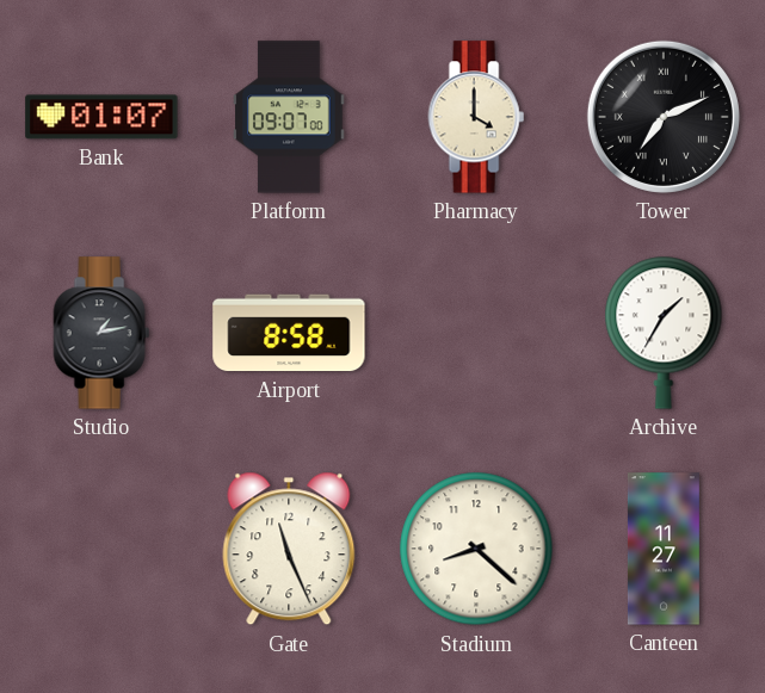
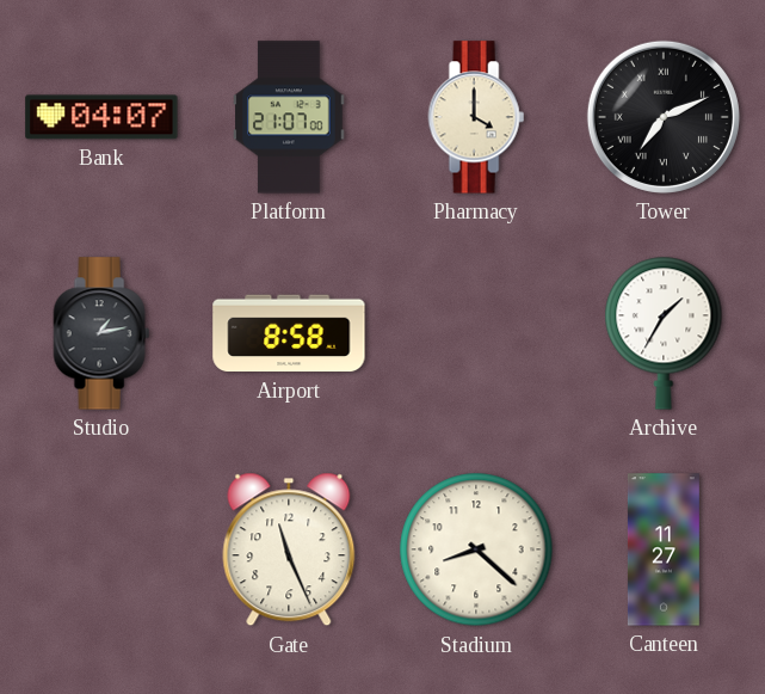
Bank: 01:07 -> 04:07
Platform: 09:07 -> 21:07
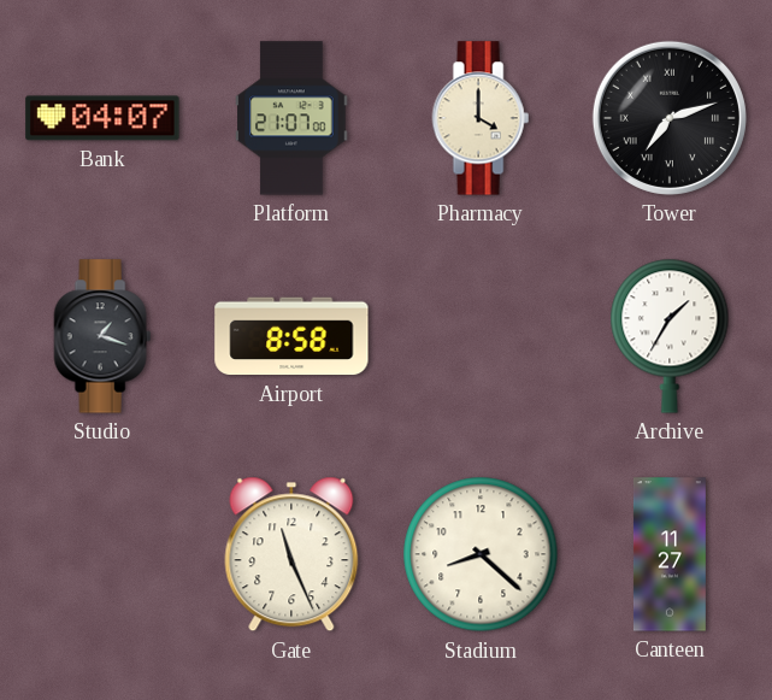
Tower: 7:11 -> 7:12
Studio: 1:13 -> 1:18
